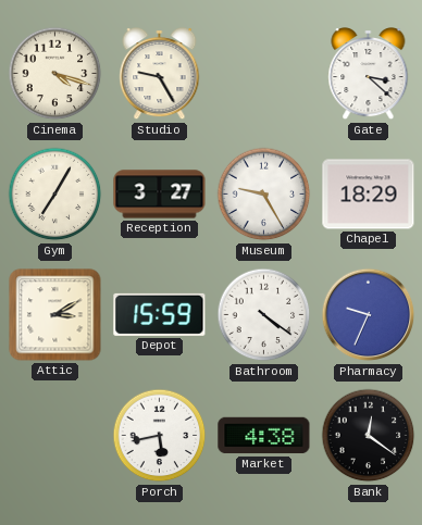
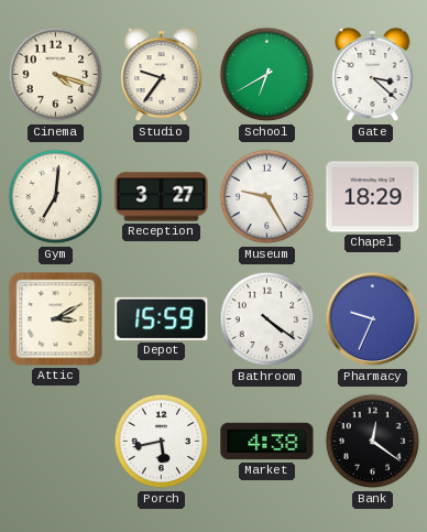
Studio: 9:25 -> 9:36
School: none -> 6:40
Gym: 7:05 -> 7:01
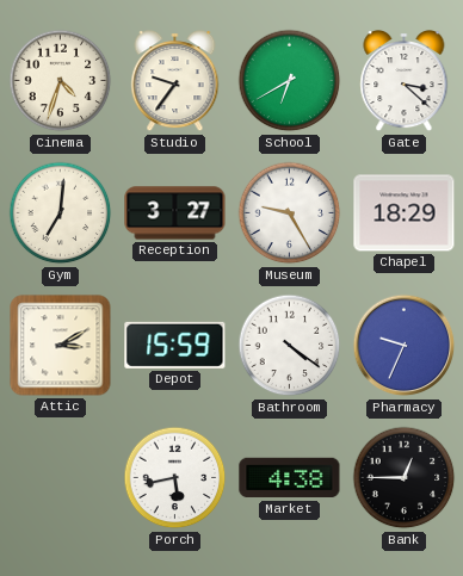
Cinema: 4:18 -> 4:33
Bank: 12:21 -> 12:45
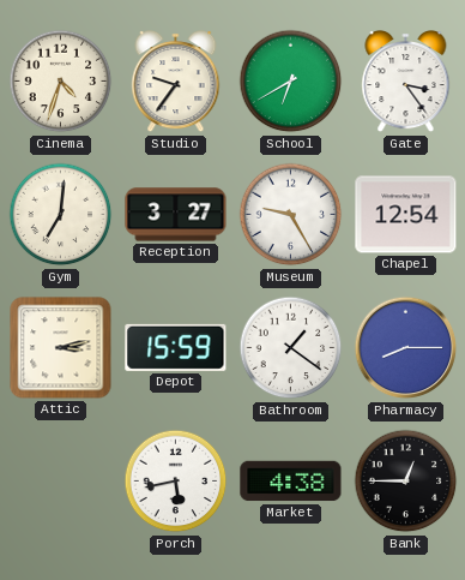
Gate: 3:22 -> 3:24
Chapel: 18:29 -> 12:54
Attic: 3:10 -> 3:13
Bathroom: 4:21 -> 1:21
Pharmacy: 9:34 -> 8:15
